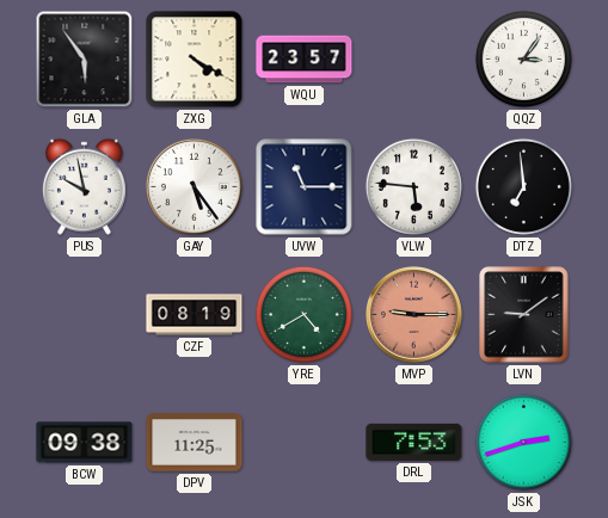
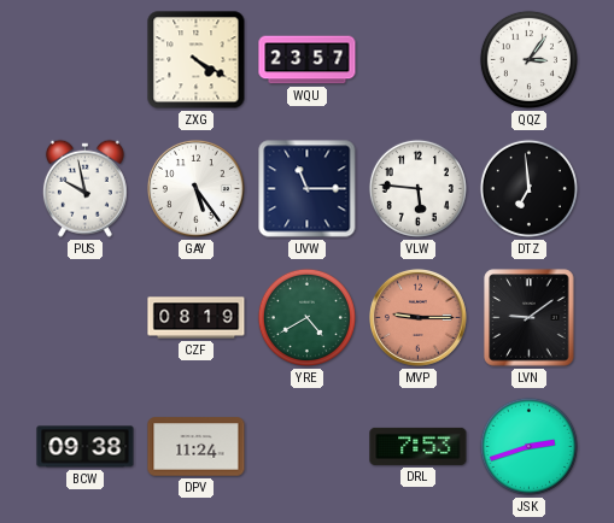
GLA: 5:54 -> none
DPV: 11:25 -> 11:24
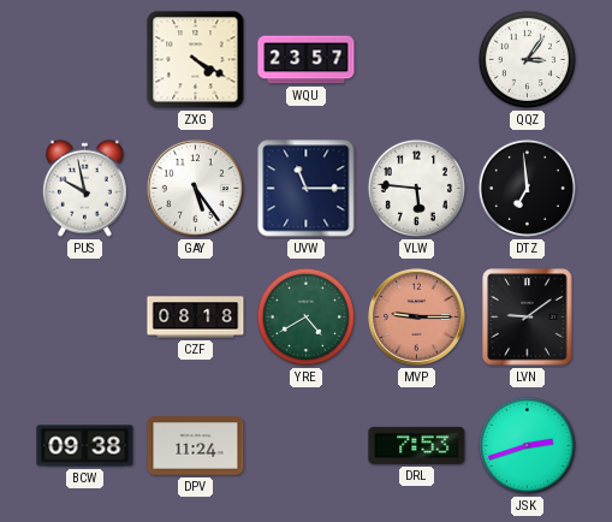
CZF: 08:19 -> 08:18
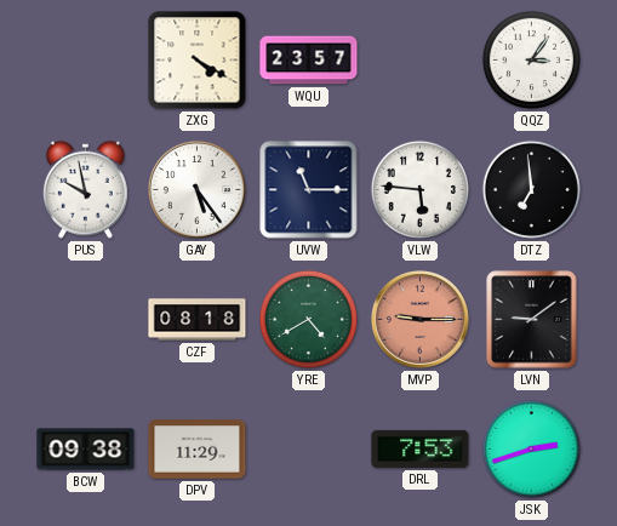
DPV: 11:24 -> 11:29
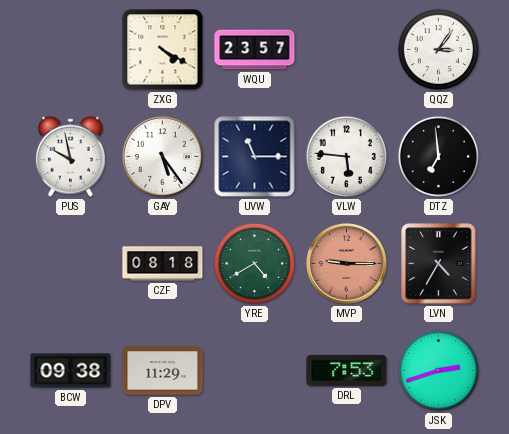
LVN: 9:09 -> 4:35
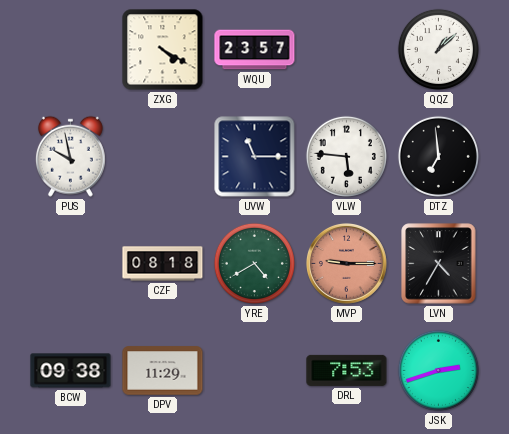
QQZ: 3:06 -> 1:08
GAY: 5:24 -> none
